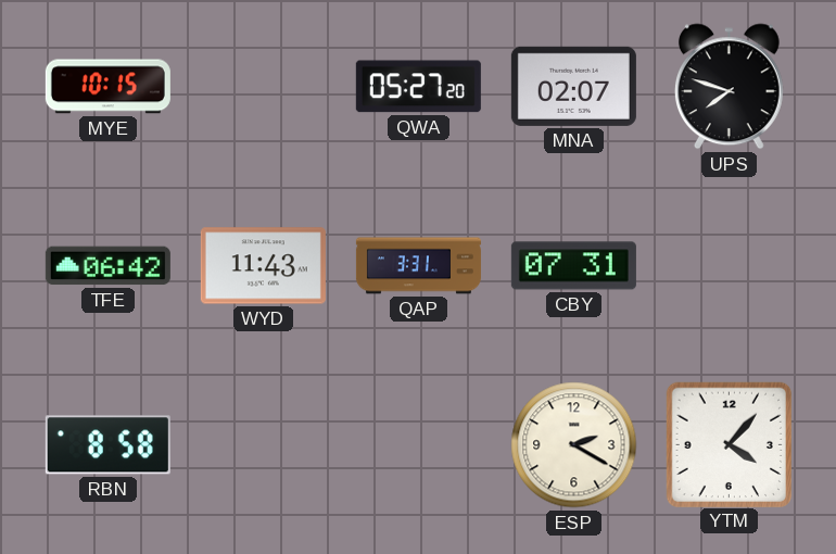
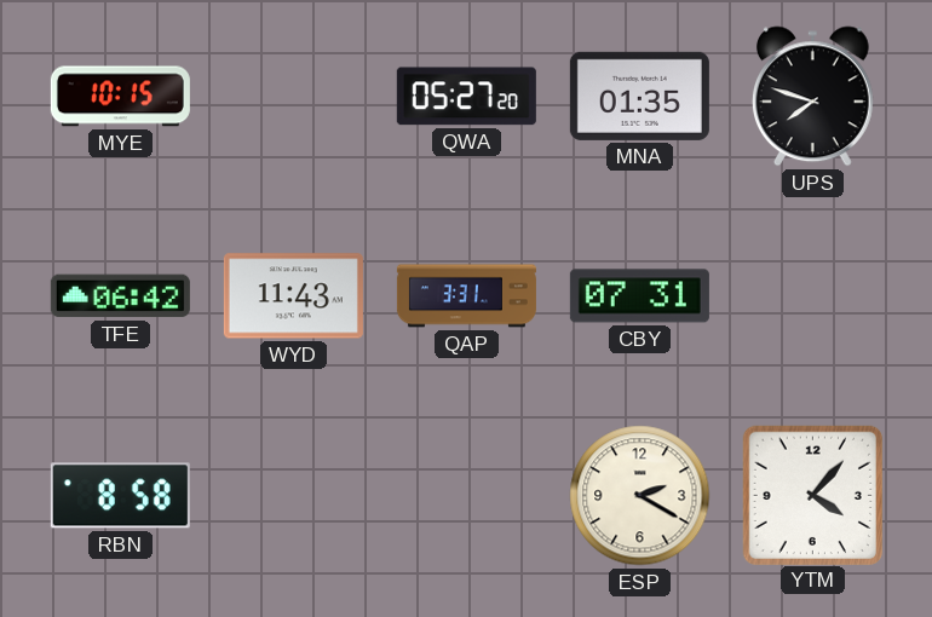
MNA: 02:07 -> 01:35
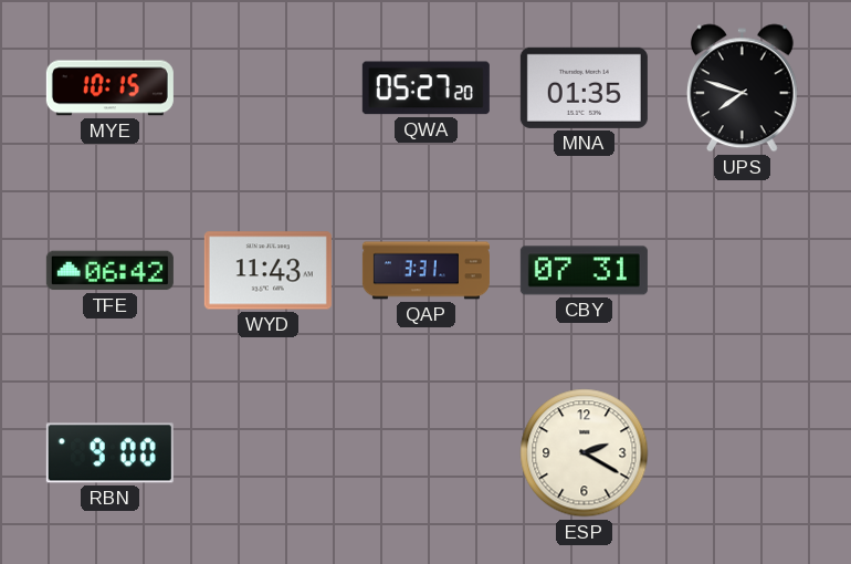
RBN: 8:58 -> 9:00
YTM: 4:07 -> none
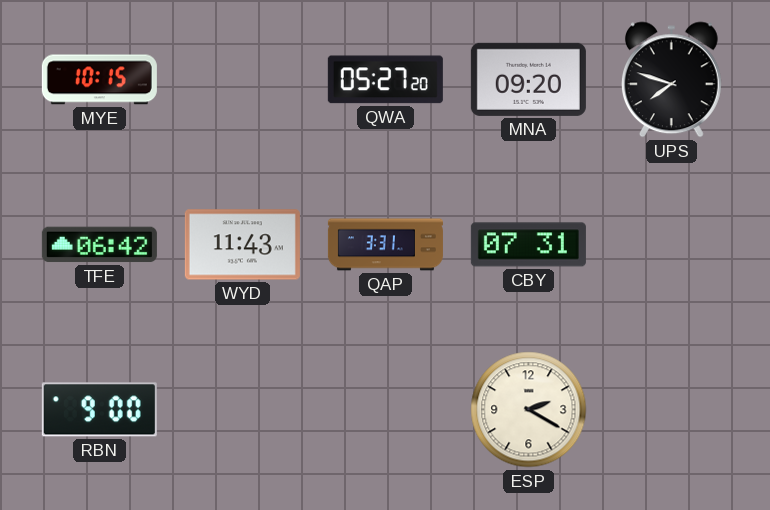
MNA: 01:35 -> 09:20
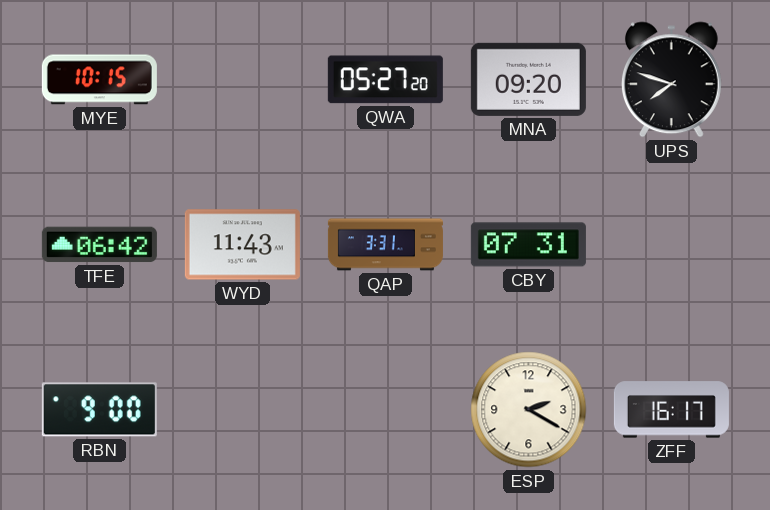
ZFF: none -> 16:17
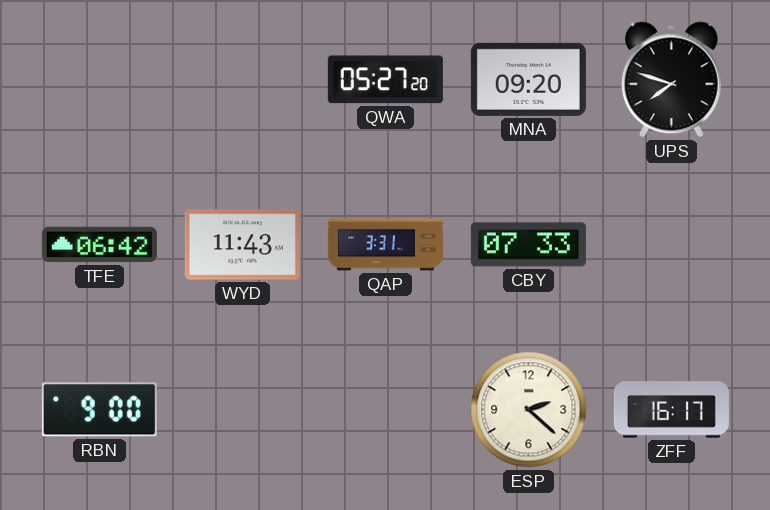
MYE: 10:15 -> none
CBY: 07:31 -> 07:33
ESP: 2:20 -> 2:22
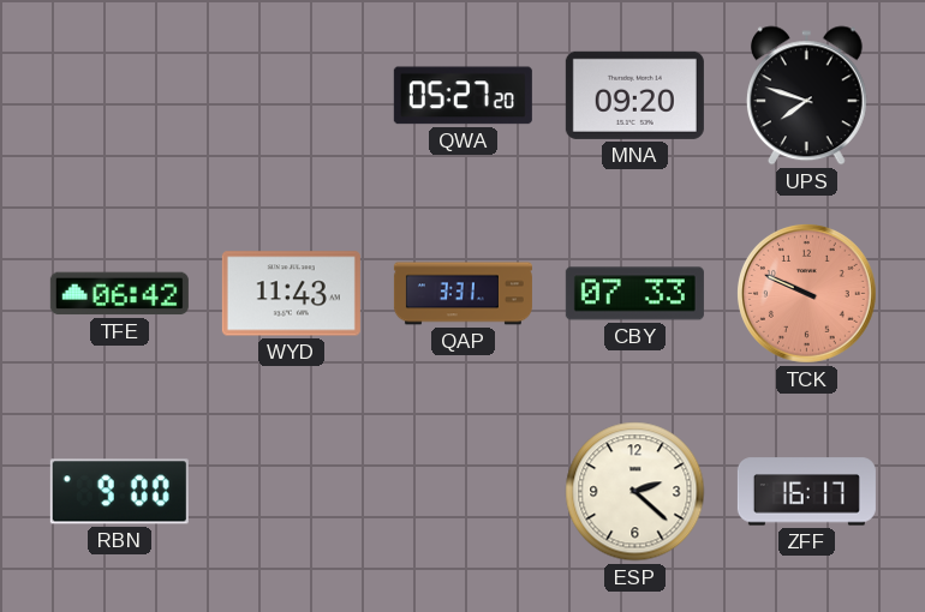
TCK: none -> 9:49
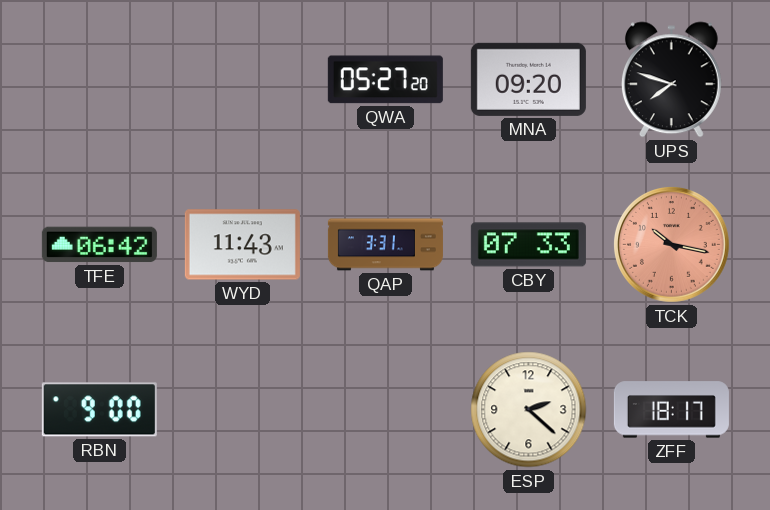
TCK: 9:49 -> 10:17
ZFF: 16:17 -> 18:17
